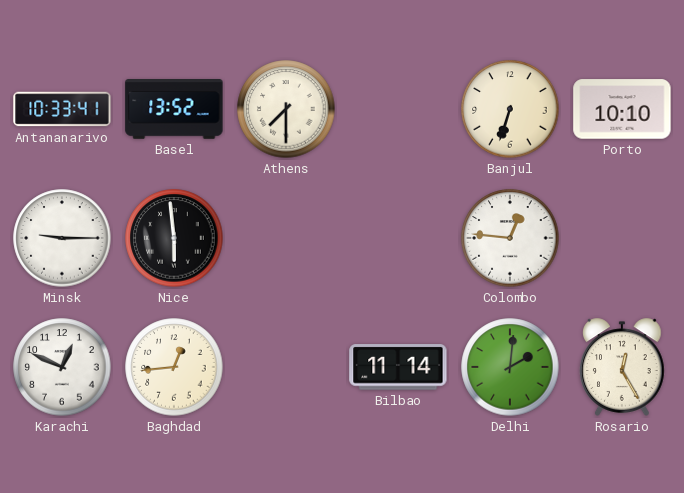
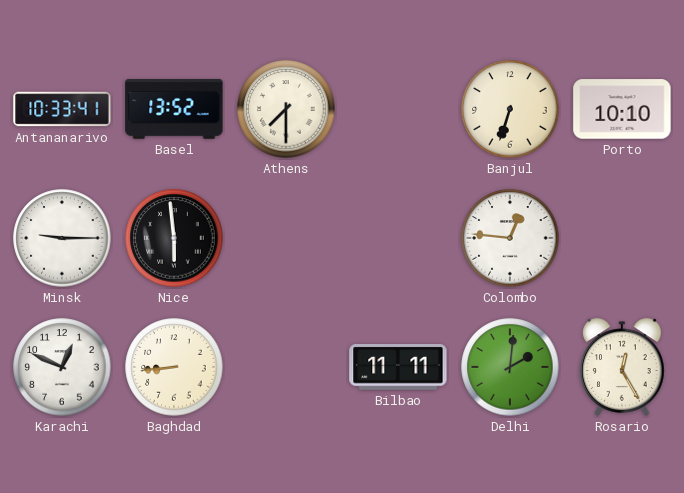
Baghdad: 12:44 -> 8:44
Bilbao: 11:14 -> 11:11
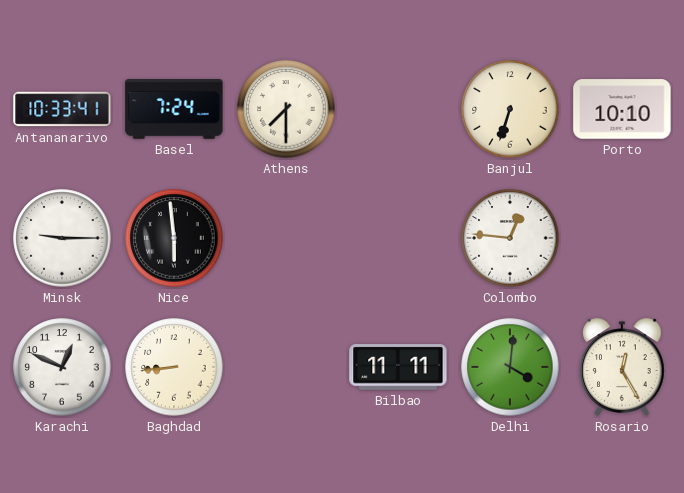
Basel: 13:52 -> 7:24
Delhi: 2:01 -> 4:01
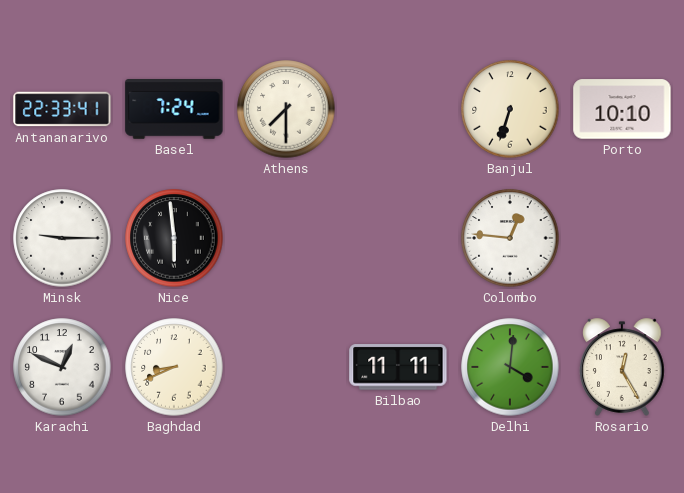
Antananarivo: 10:33 -> 22:33
Baghdad: 8:44 -> 8:41
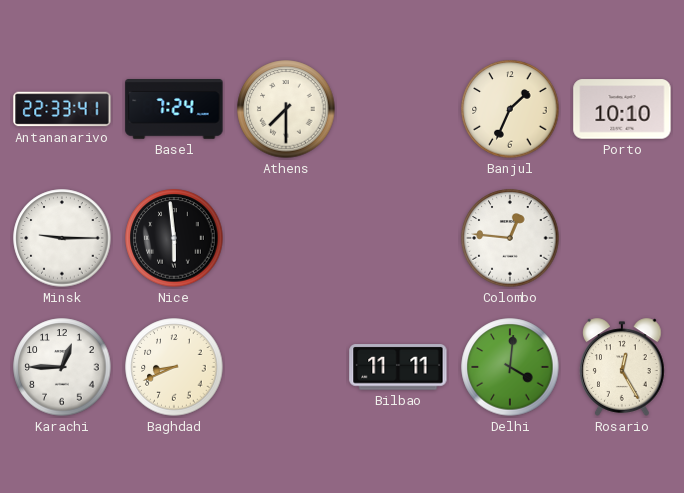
Banjul: 6:33 -> 1:34
Karachi: 12:49 -> 12:45
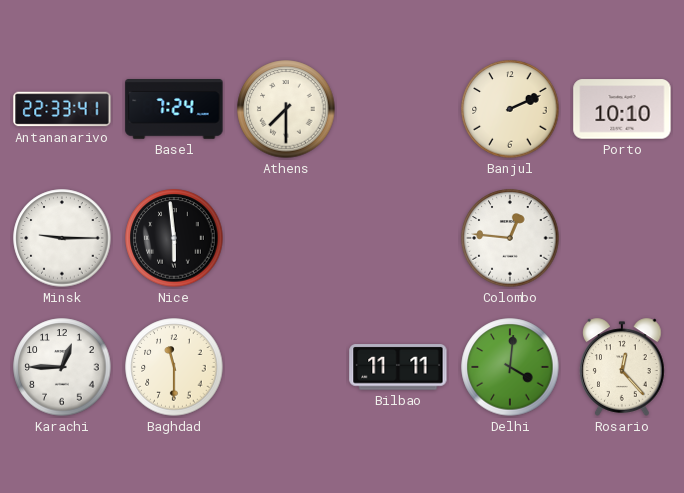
Banjul: 1:34 -> 2:11
Baghdad: 8:41 -> 11:30
Rosario: 12:25 -> 12:23
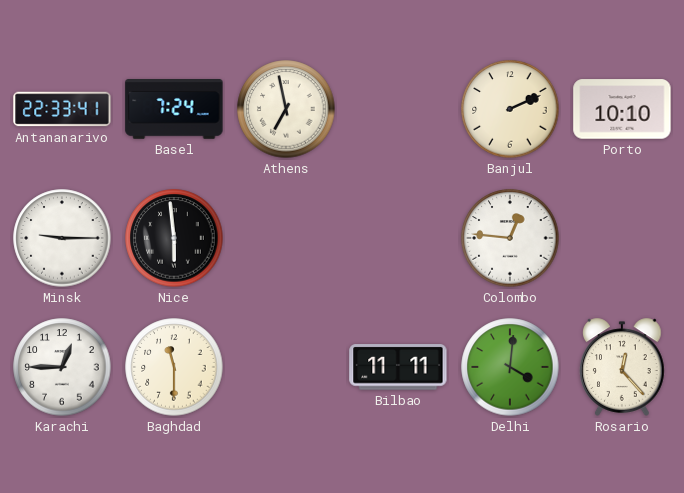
Athens: 7:30 -> 6:58
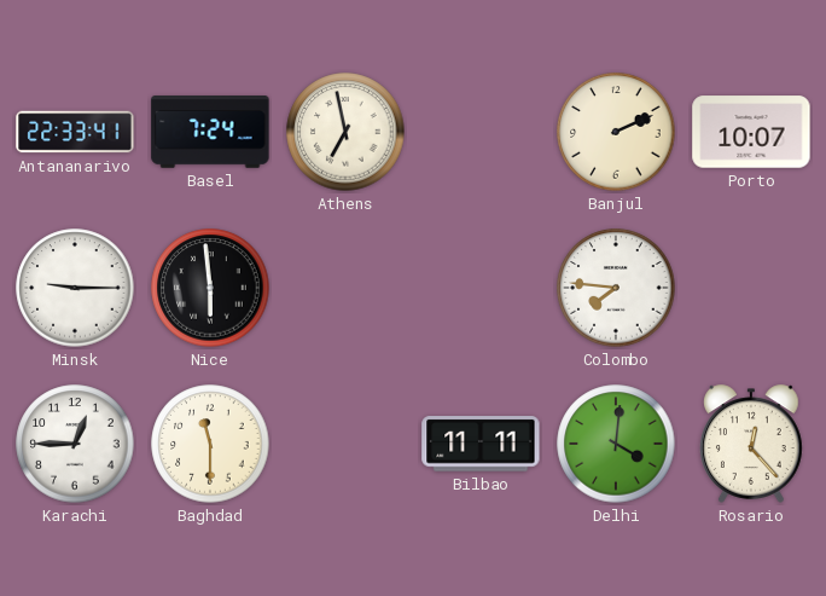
Porto: 10:10 -> 10:07
Colombo: 12:46 -> 7:46
